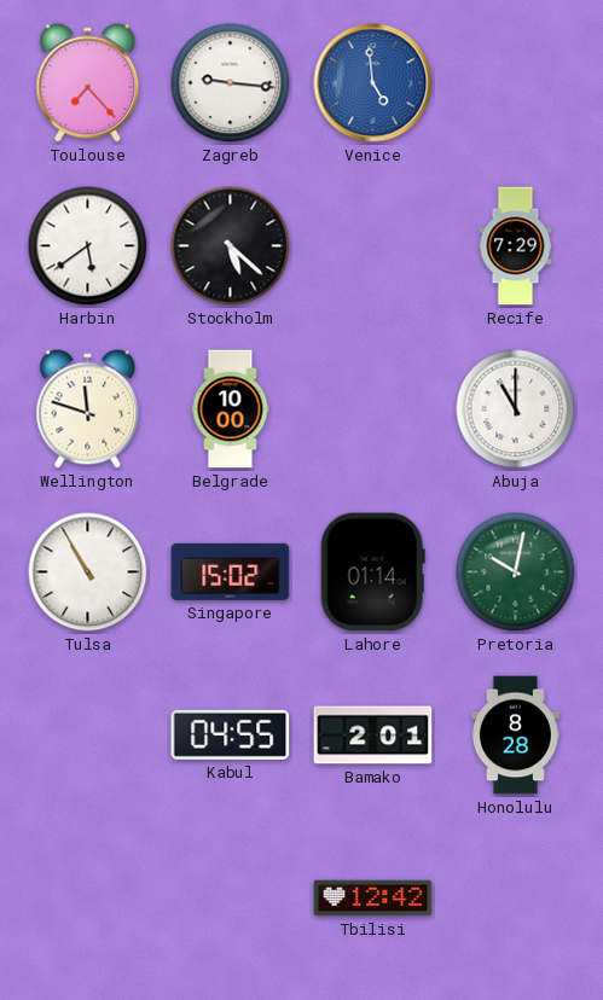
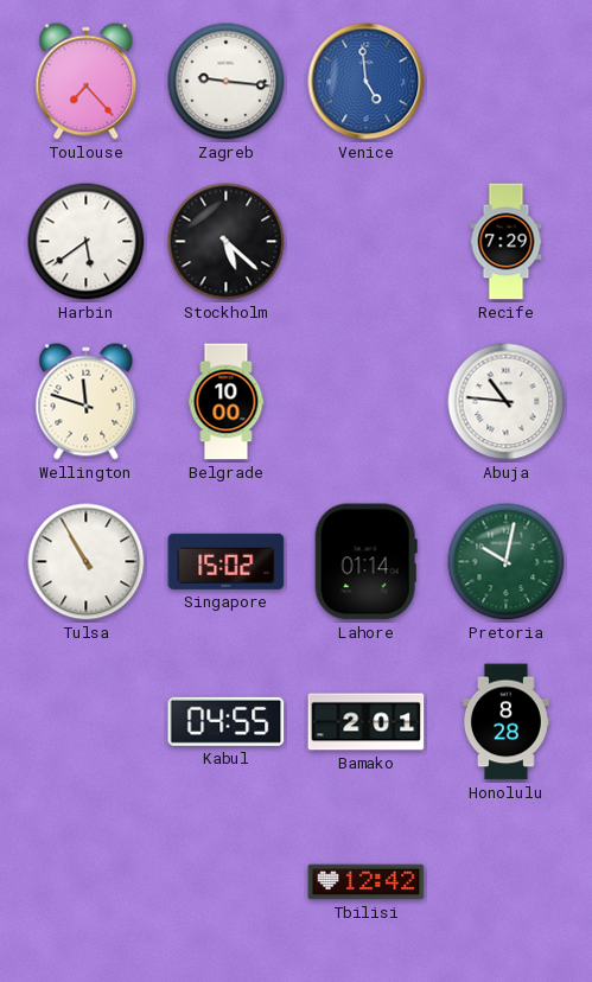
Abuja: 11:00 -> 10:46
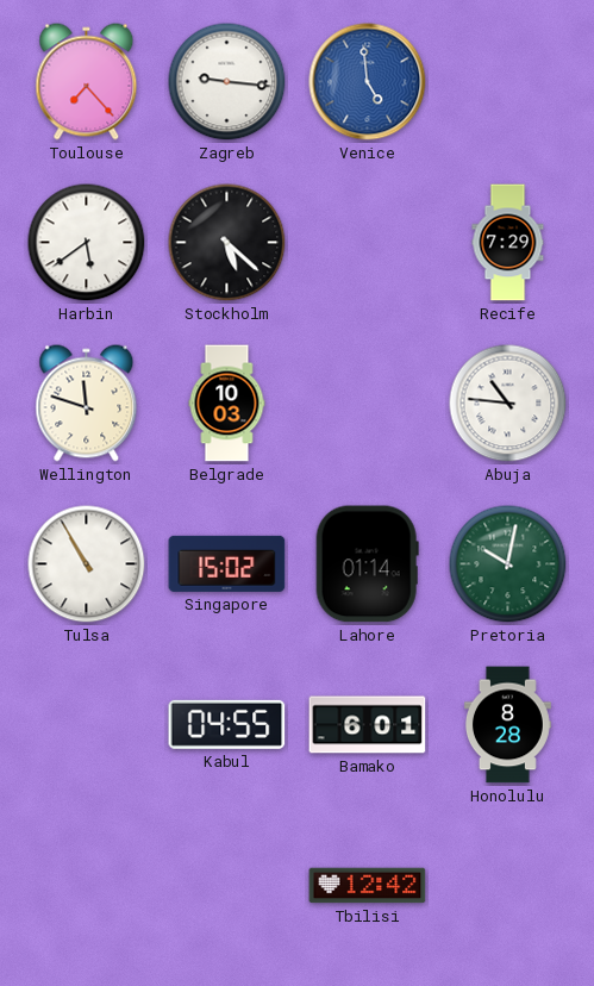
Belgrade: 10:00 -> 10:03
Bamako: 2:01 -> 6:01
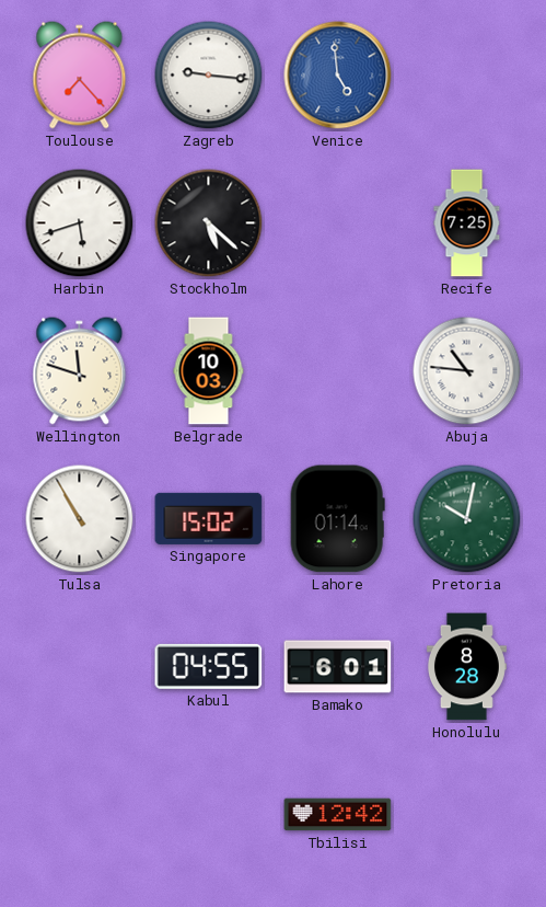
Harbin: 5:39 -> 5:42
Recife: 7:29 -> 7:25
